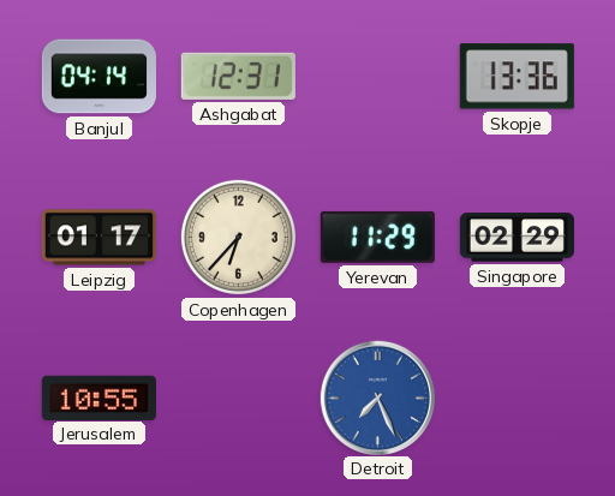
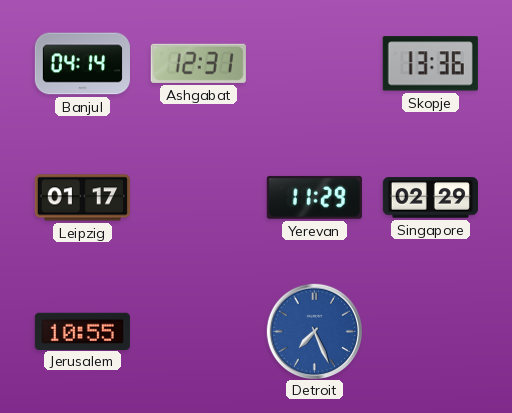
Copenhagen: 6:37 -> none
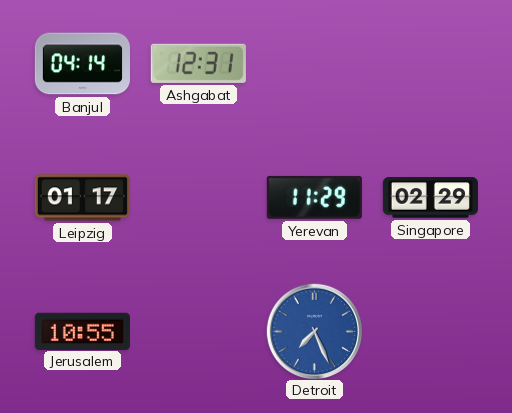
Skopje: 13:36 -> none
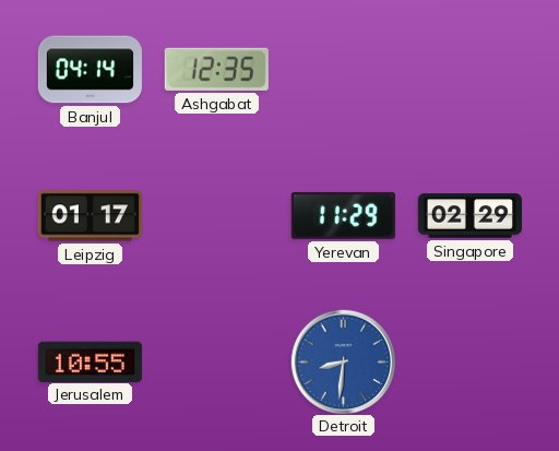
Ashgabat: 12:31 -> 12:35
Detroit: 7:26 -> 8:31
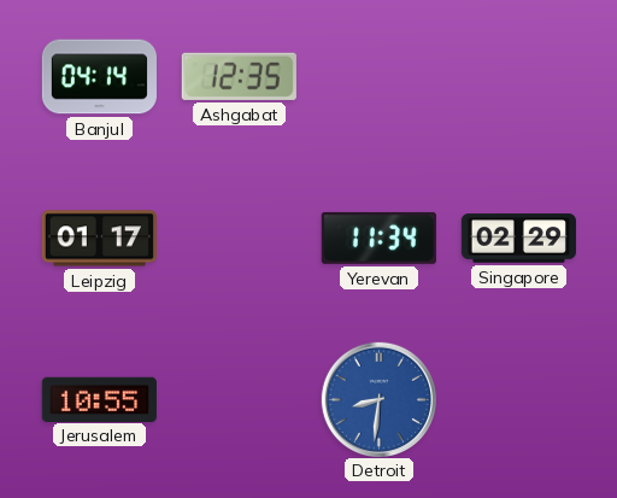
Yerevan: 11:29 -> 11:34
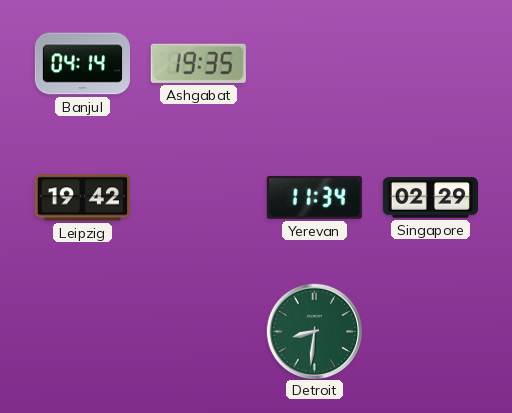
Ashgabat: 12:35 -> 19:35
Leipzig: 01:17 -> 19:42
Jerusalem: 10:55 -> none
Detroit dial: blue -> green
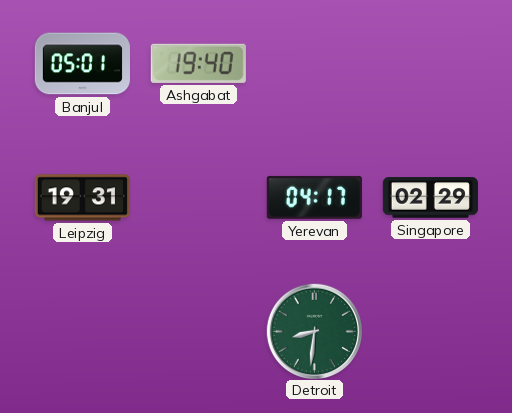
Banjul: 04:14 -> 05:01
Ashgabat: 19:35 -> 19:40
Leipzig: 19:42 -> 19:31
Yerevan: 11:34 -> 04:17
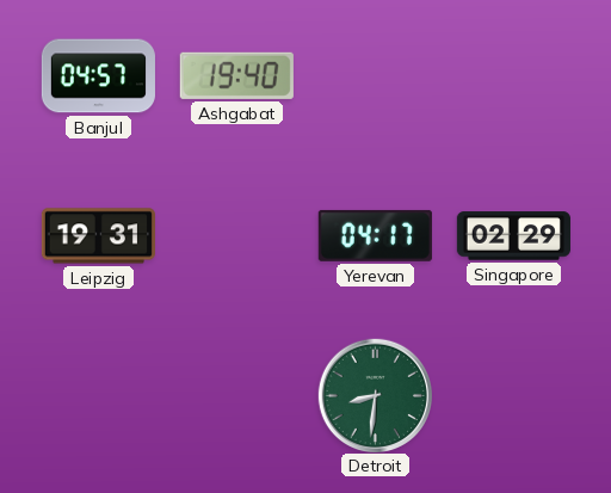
Banjul: 05:01 -> 04:57
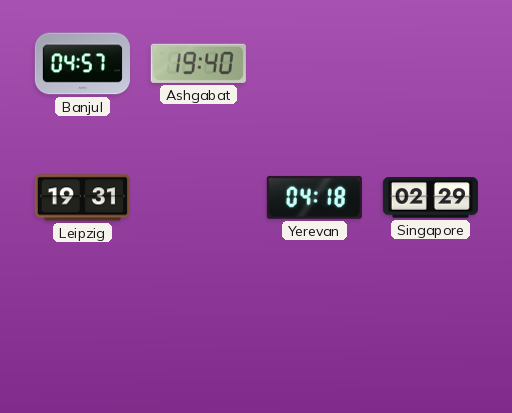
Yerevan: 04:17 -> 04:18
Detroit: 8:31 -> none
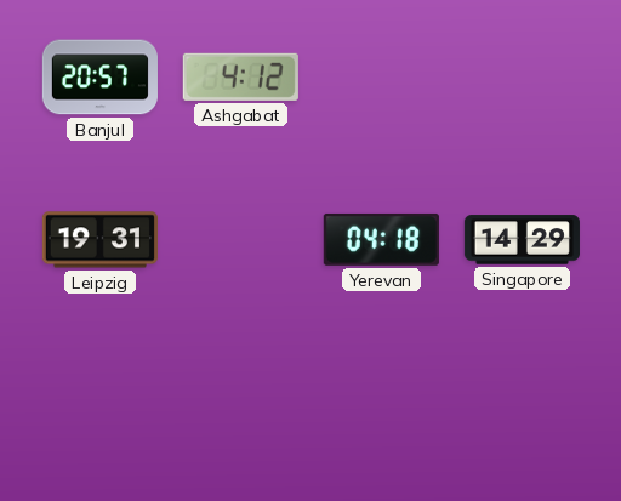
Banjul: 04:57 -> 20:57
Ashgabat: 19:40 -> 4:12
Singapore: 02:29 -> 14:29
